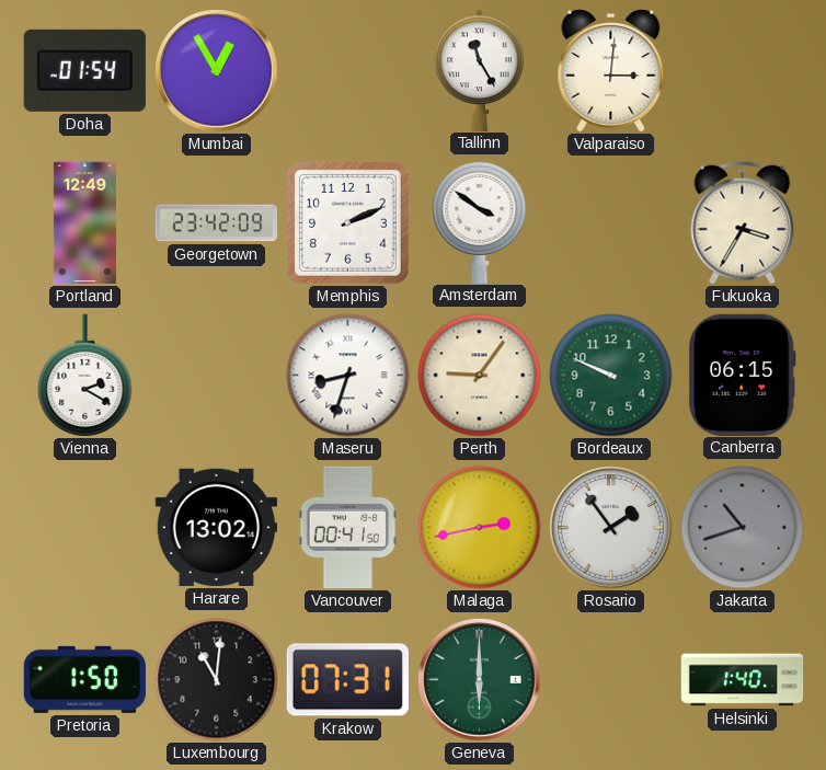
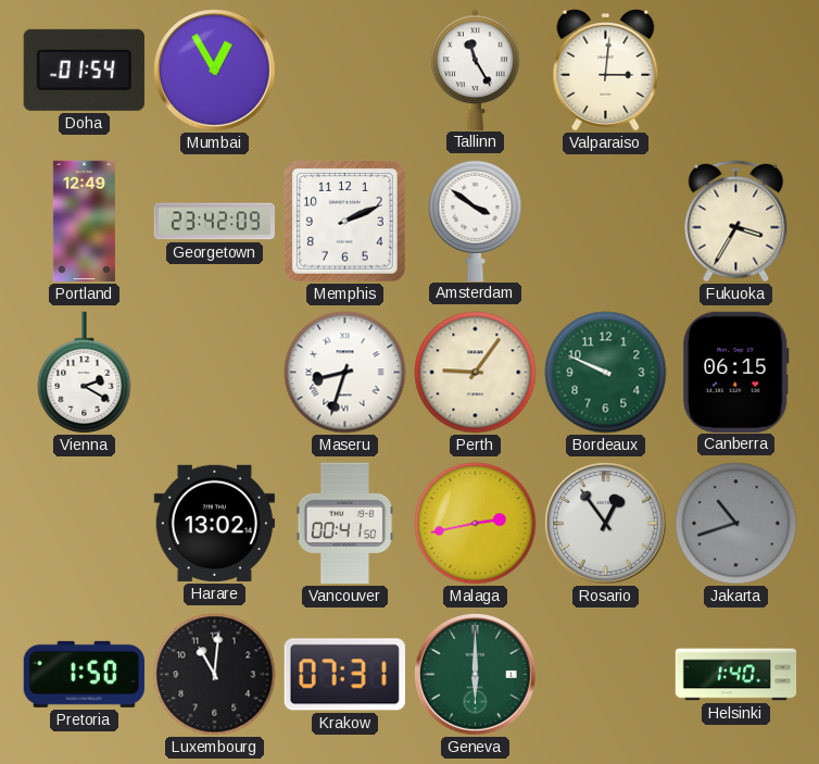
Rosario: 1:54 -> 12:54
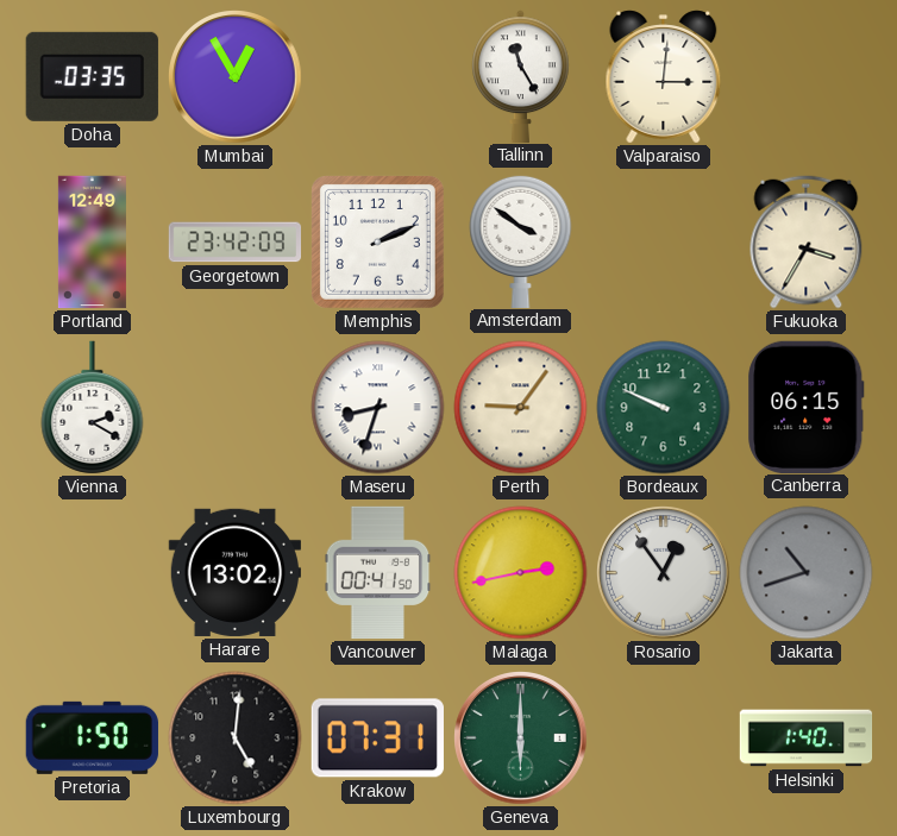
Doha: 01:54 -> 03:35
Luxembourg: 11:01 -> 5:01
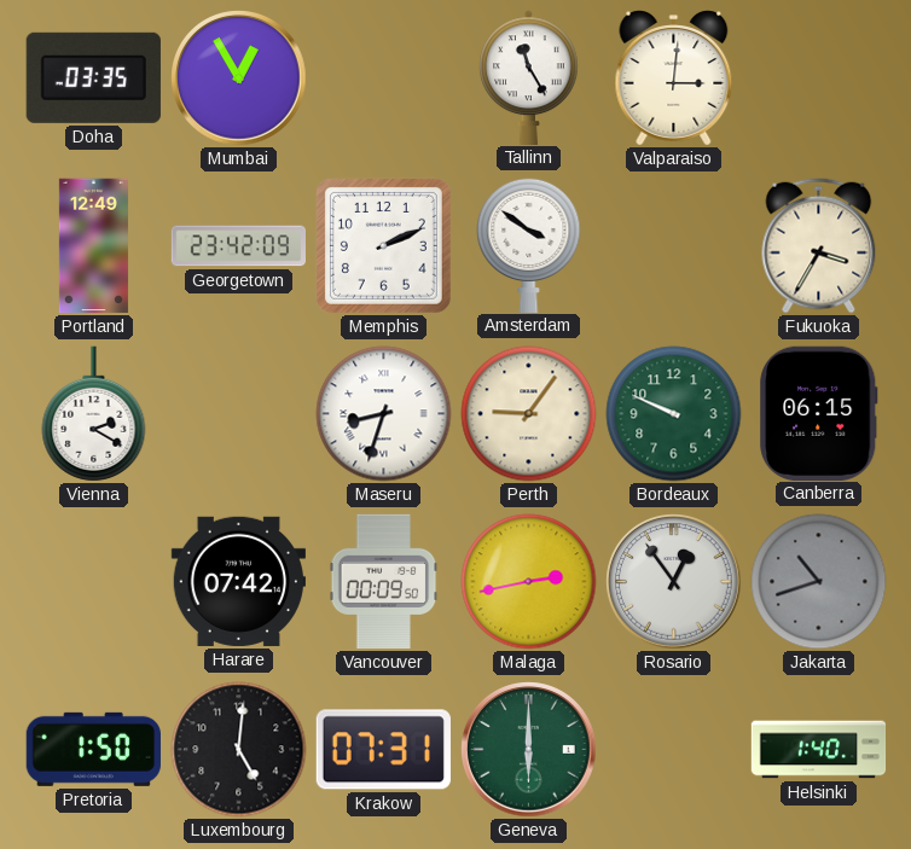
Harare: 13:02 -> 07:42
Vancouver: 00:41 -> 00:09
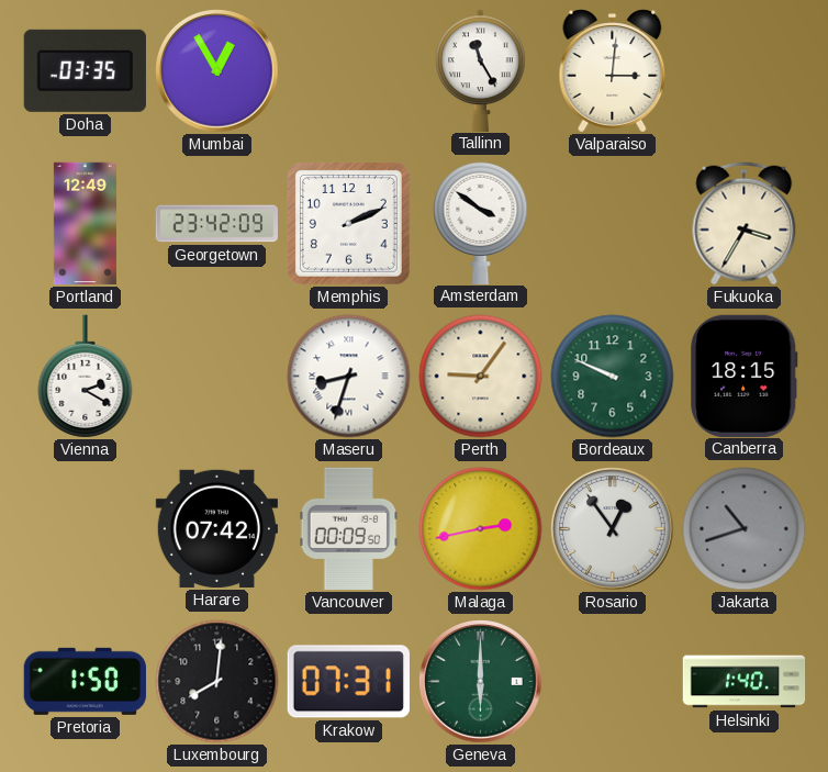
Canberra: 06:15 -> 18:15
Luxembourg: 5:01 -> 8:01
